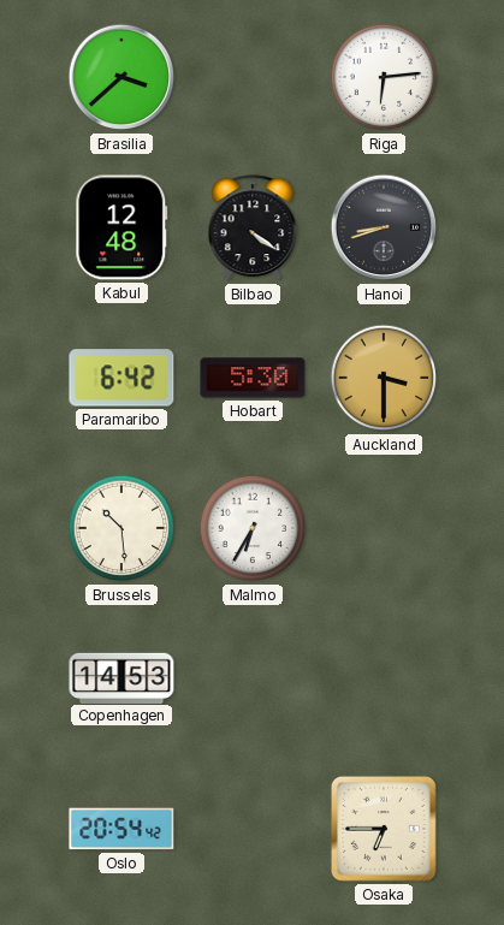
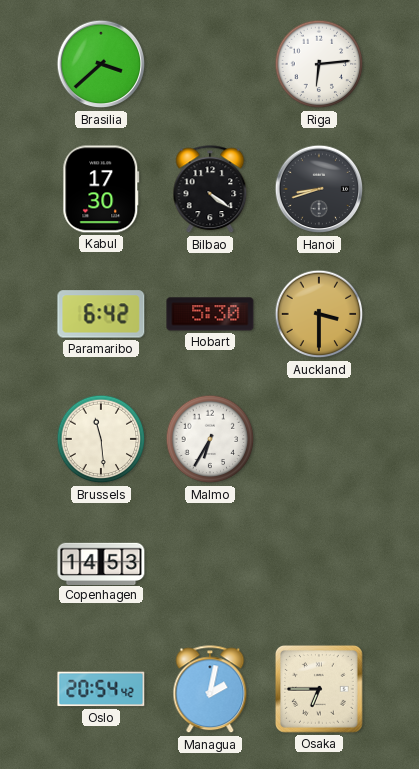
Kabul: 12:48 -> 17:30
Brussels: 10:29 -> 11:29
Managua: none -> 2:02
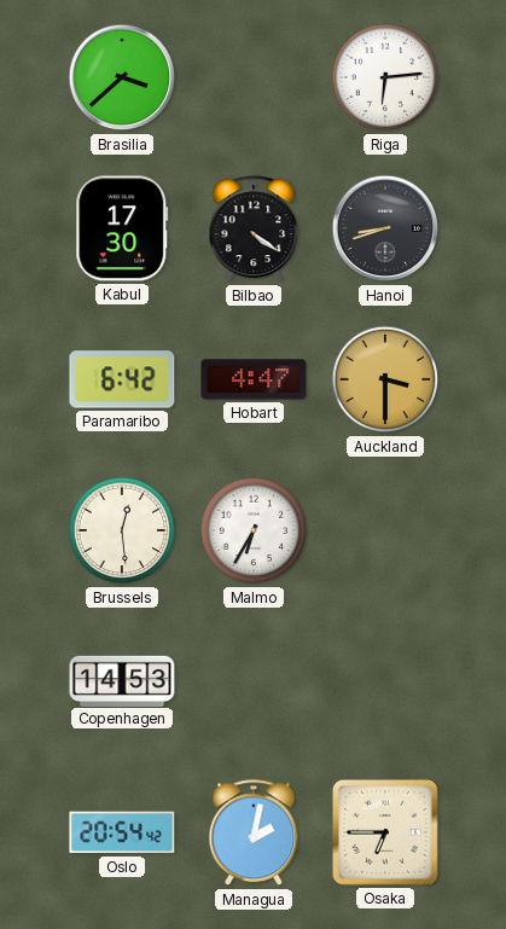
Hobart: 5:30 -> 4:47
Brussels: 11:29 -> 12:29
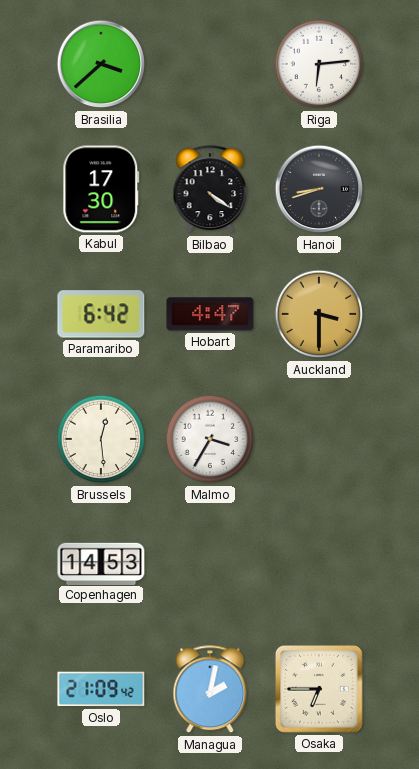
Malmo: 6:35 -> 3:35
Oslo: 20:54 -> 21:09
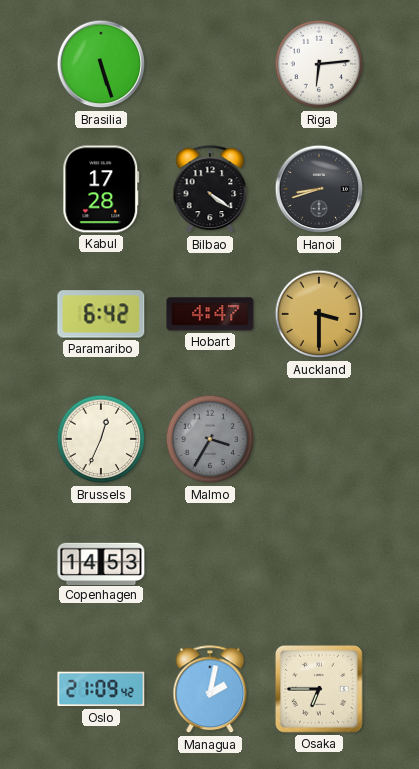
Brasilia: 3:38 -> 5:27
Kabul: 17:30 -> 17:28
Brussels: 12:29 -> 12:34
Malmo dial: white -> grey
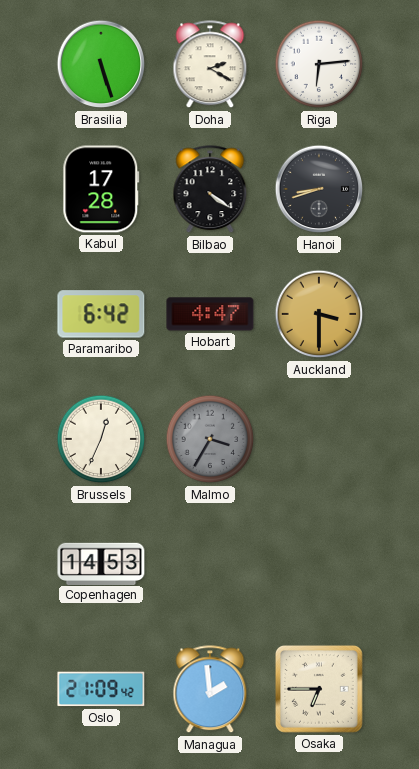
Doha: none -> 2:20
Managua: 2:02 -> 1:59
